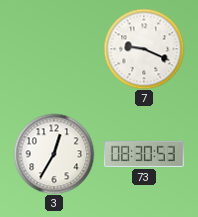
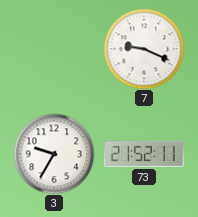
3: 12:35 -> 9:35
73: 08:30 -> 21:52
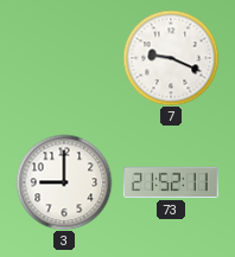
3: 9:35 -> 9:00
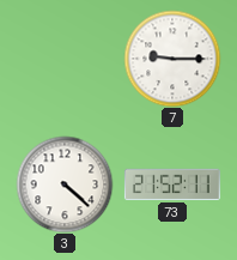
7: 9:19 -> 9:15
3: 9:00 -> 4:22
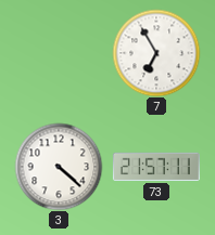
7: 9:15 -> 6:55
73: 21:52 -> 21:57
